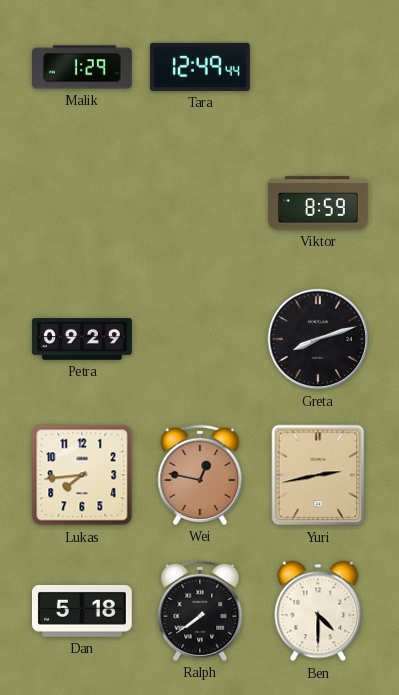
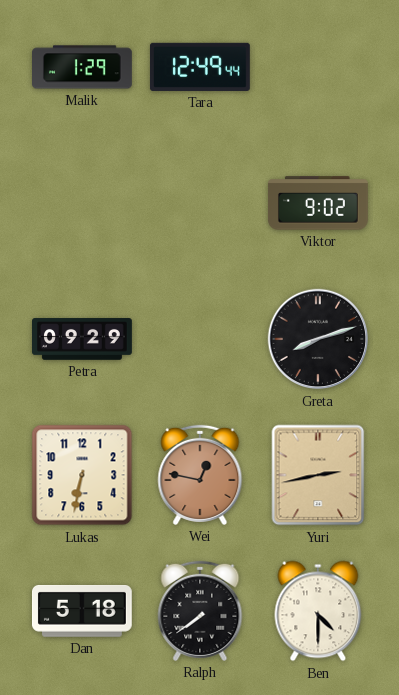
Viktor: 8:59 -> 9:02
Lukas: 7:44 -> 6:32
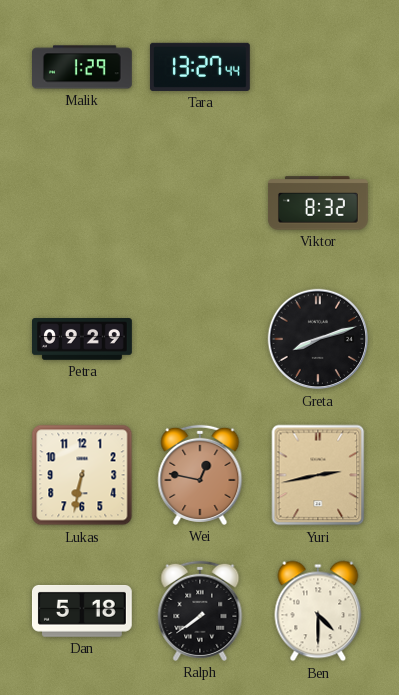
Tara: 12:49 -> 13:27
Viktor: 9:02 -> 8:32
